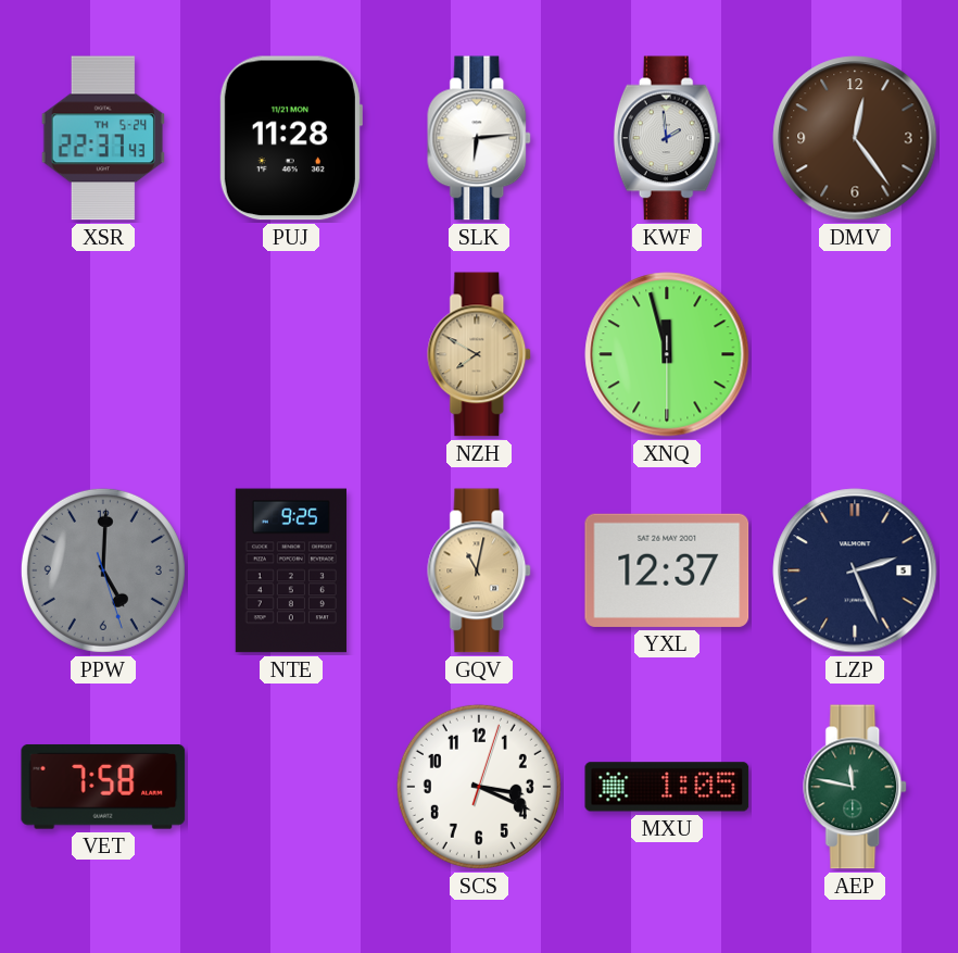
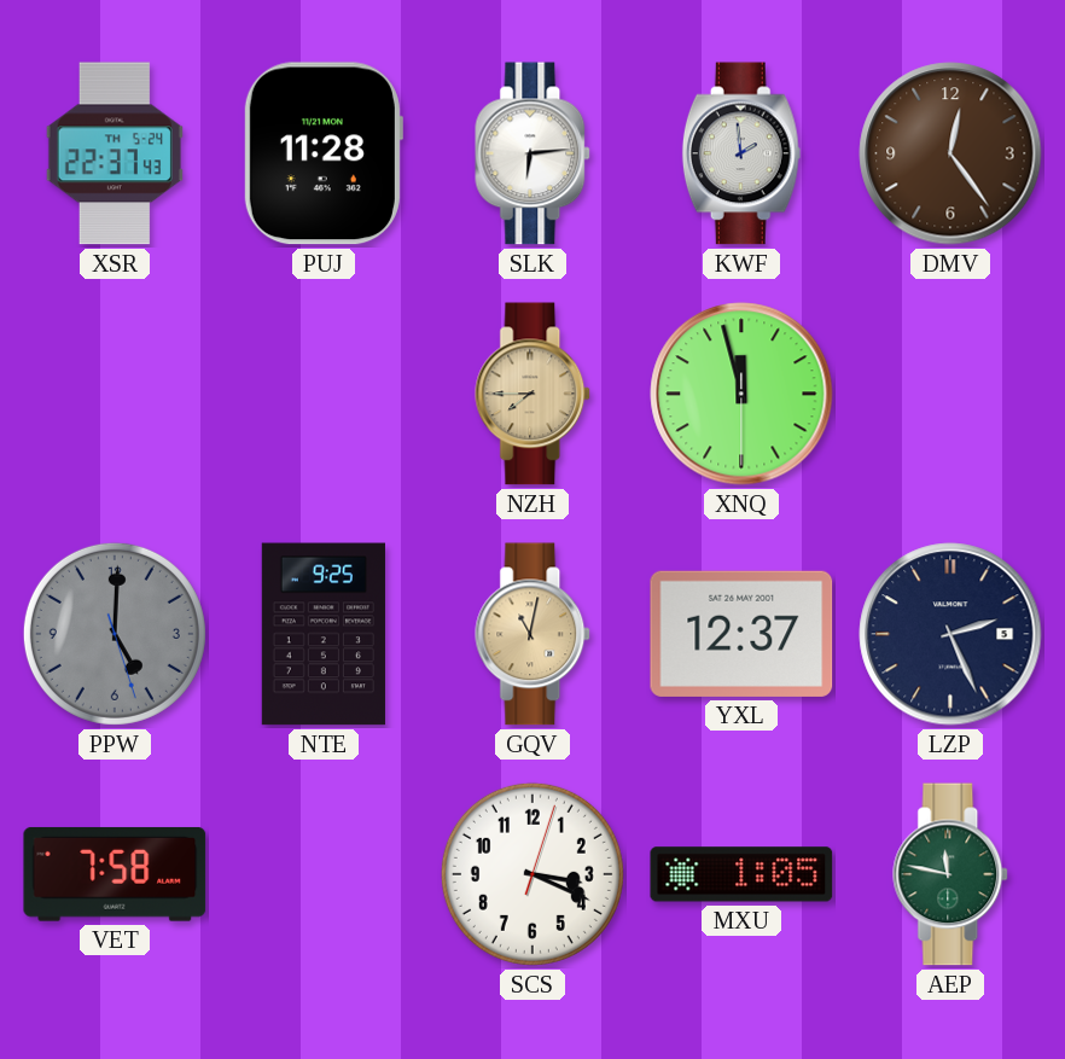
NZH: 7:50 -> 7:45
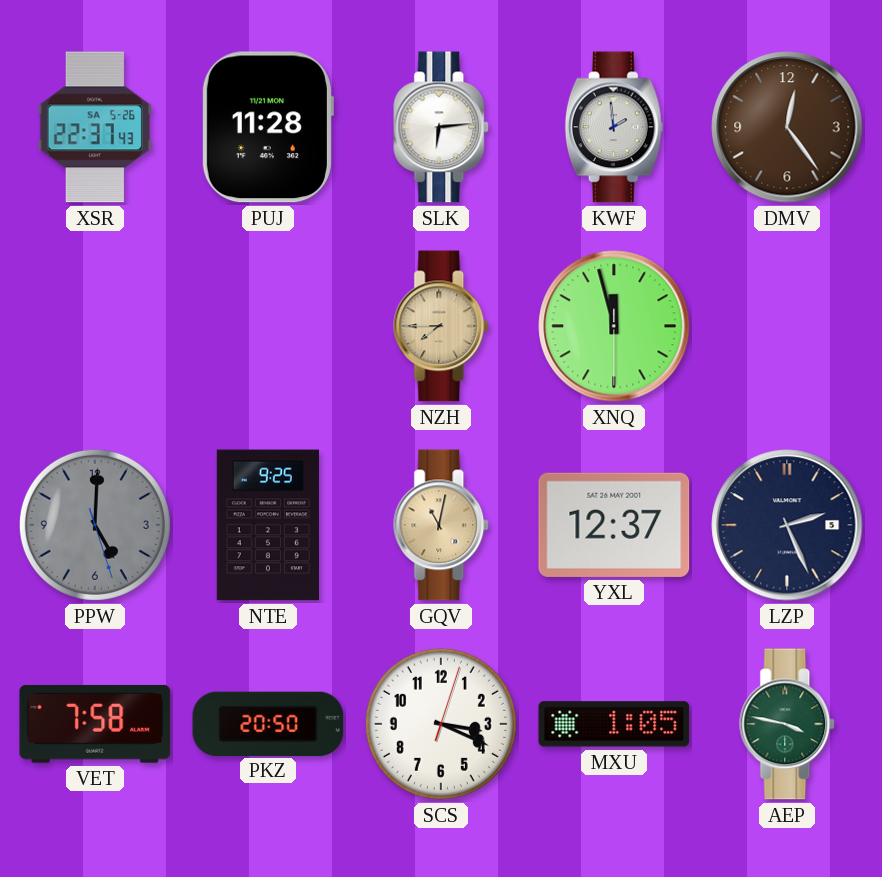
XSR date: TH 5-24 -> SA 5-26
PKZ: none -> 20:50
AEP: 11:47 -> 3:47
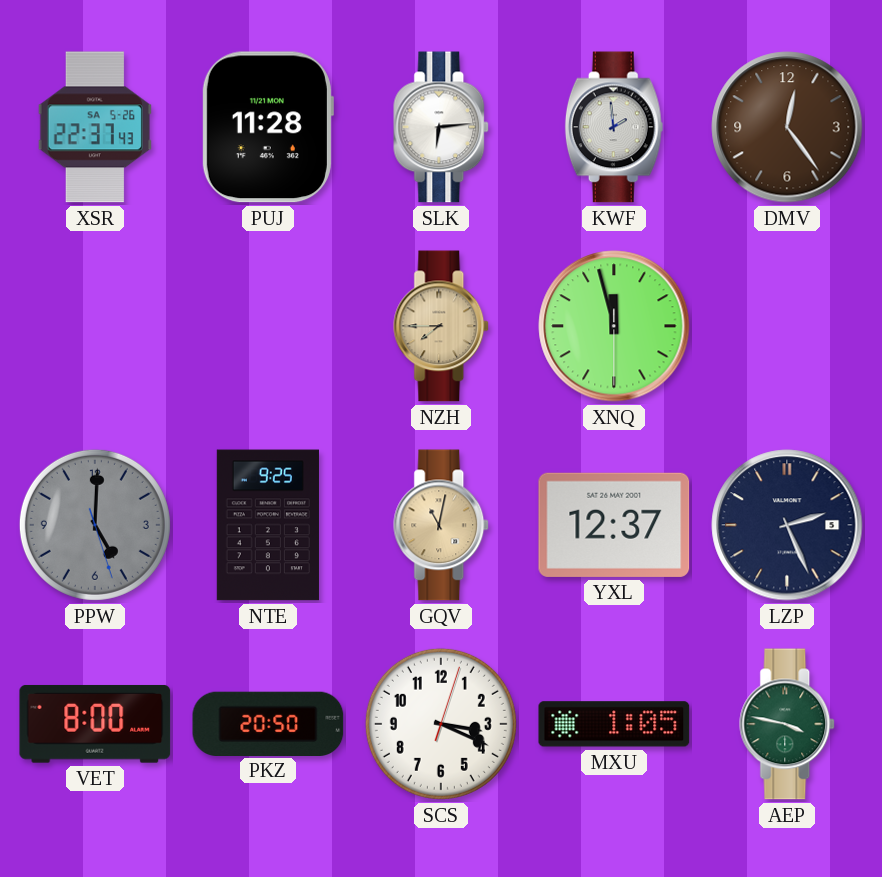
VET: 7:58 -> 8:00
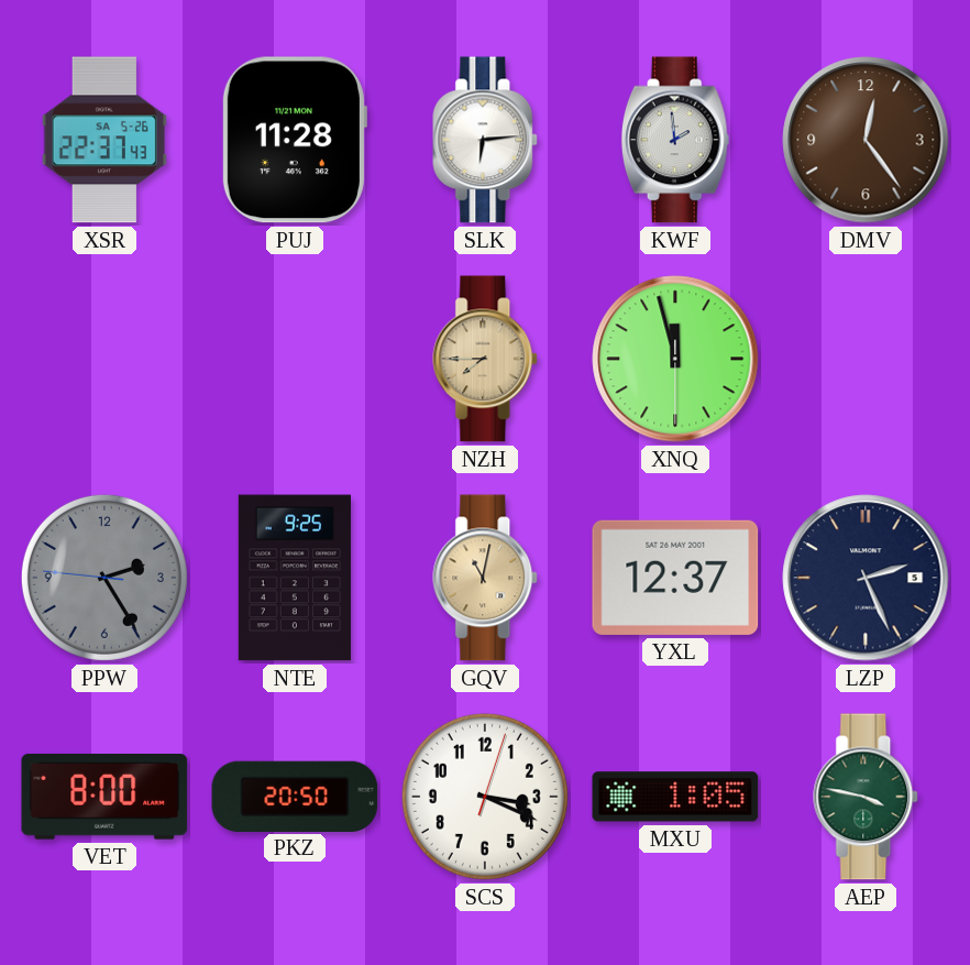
PPW: 5:00 -> 2:24
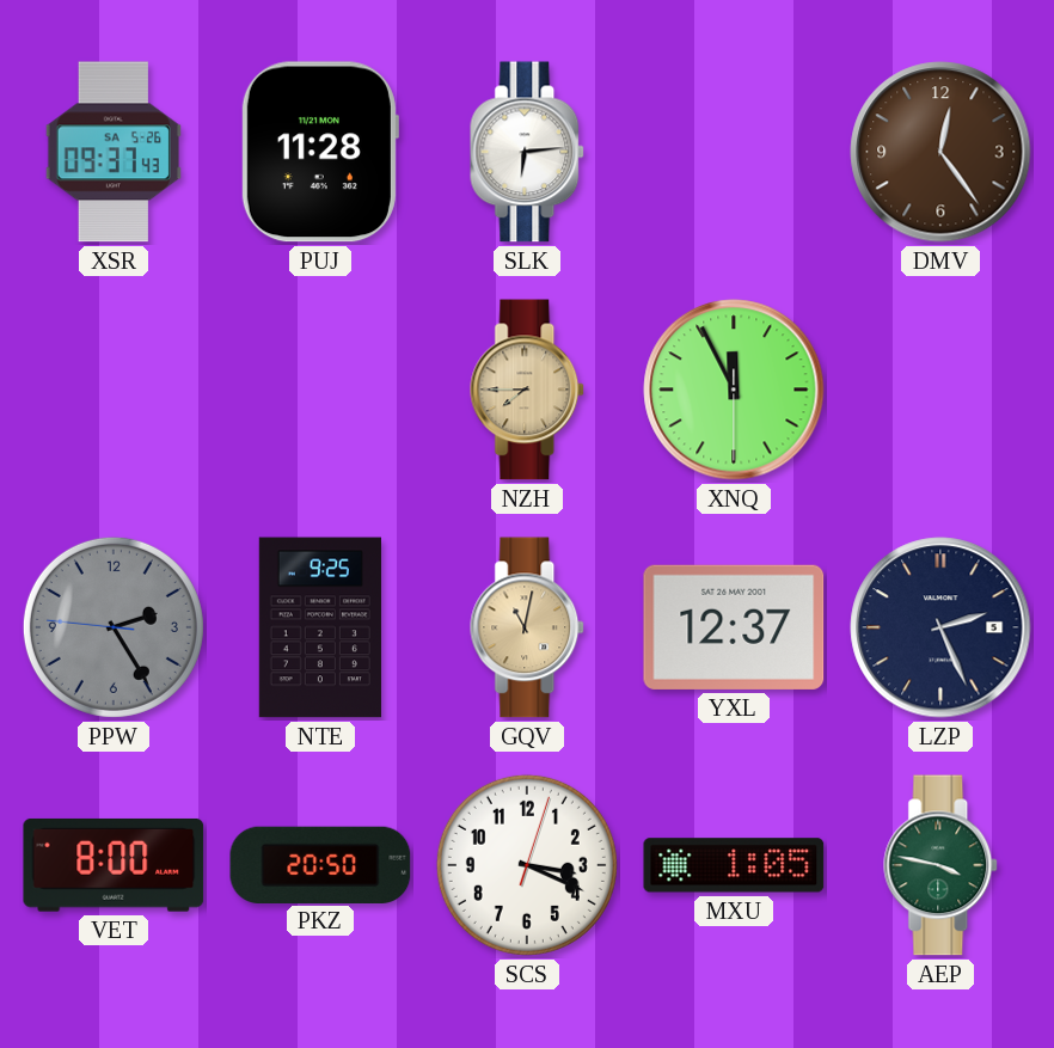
XSR: 22:37 -> 09:37
KWF: 1:59 -> none
XNQ: 11:57 -> 11:55
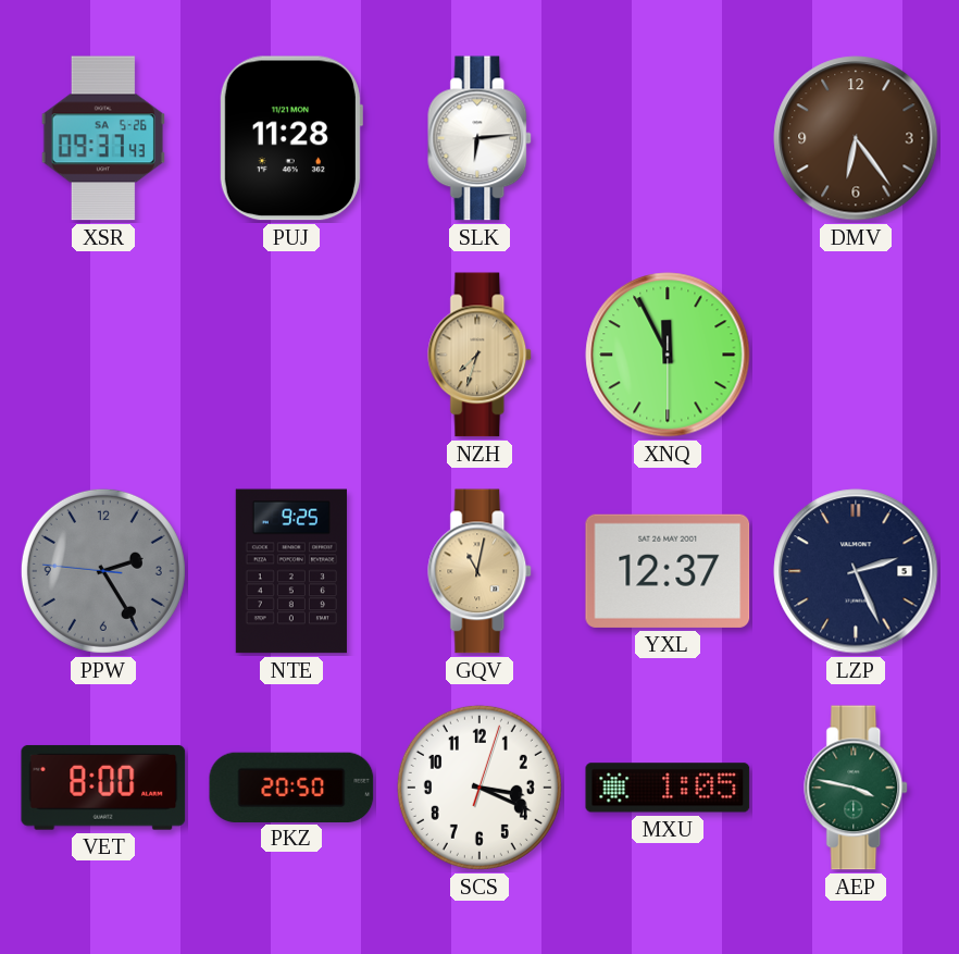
DMV: 12:24 -> 6:24
NZH: 7:45 -> 7:33
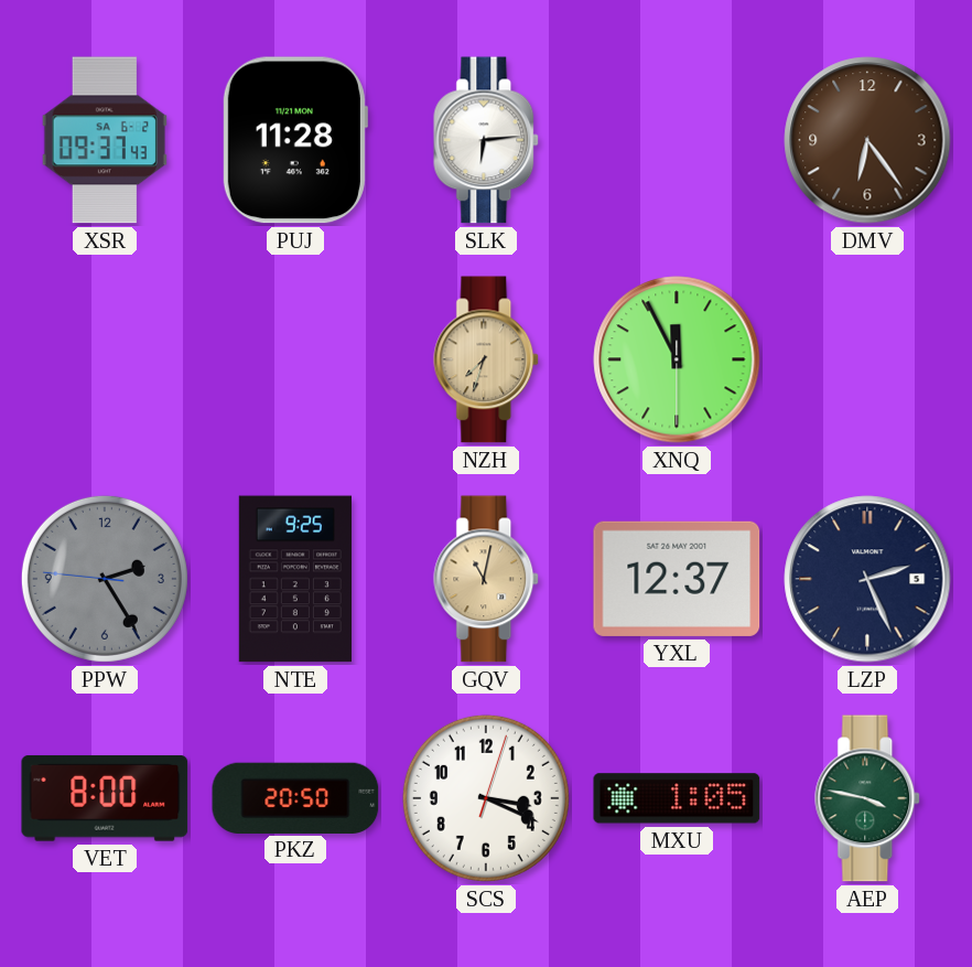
XSR date: SA 5-26 -> SA 6-2
